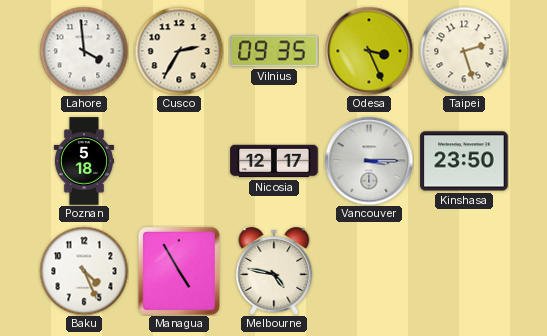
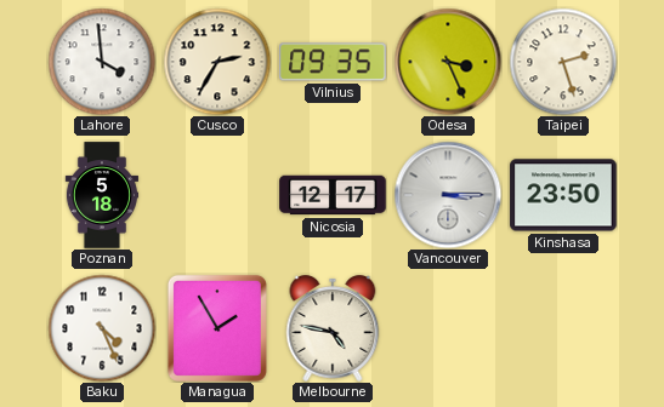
Managua: 4:55 -> 1:55
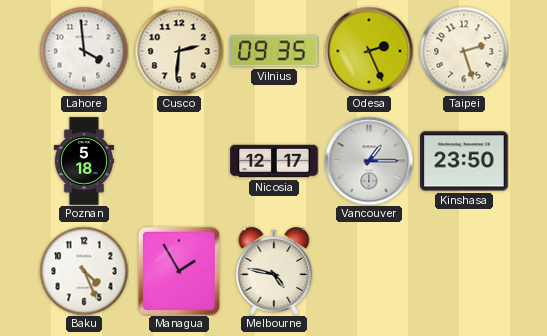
Cusco: 2:35 -> 2:31
Odesa: 3:26 -> 2:26
Vancouver: 3:15 -> 1:15
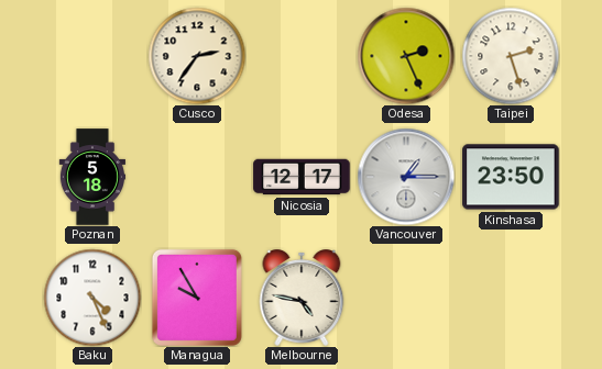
Lahore: 3:59 -> none
Cusco: 2:31 -> 2:36
Vilnius: 09:35 -> none
Managua: 1:55 -> 9:55
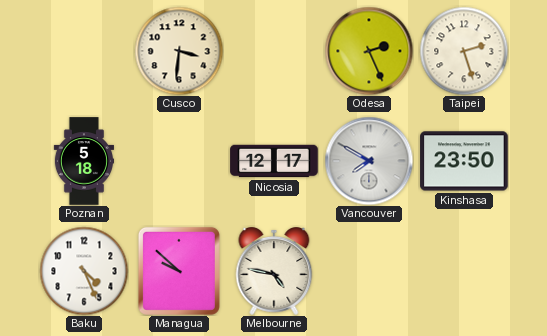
Cusco: 2:36 -> 3:31
Vancouver: 1:15 -> 7:50
Managua: 9:55 -> 9:52
